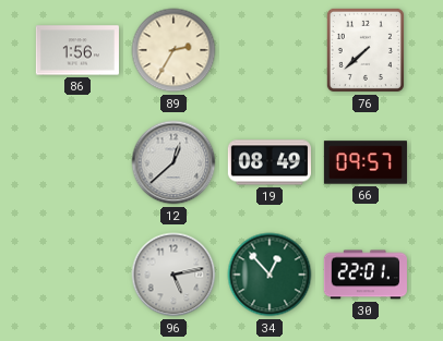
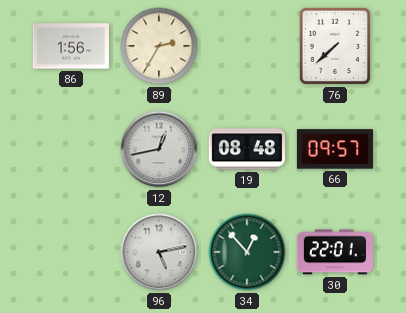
12: 12:38 -> 12:43
19: 08:49 -> 08:48
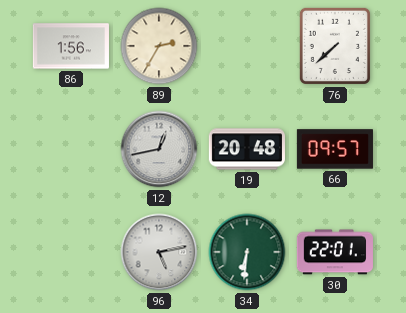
19: 08:48 -> 20:48
34: 12:53 -> 6:31
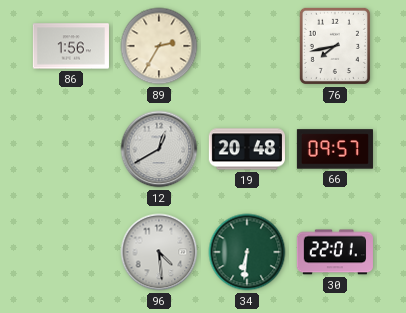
76: 7:38 -> 7:43
12: 12:43 -> 12:40
96: 5:13 -> 4:29
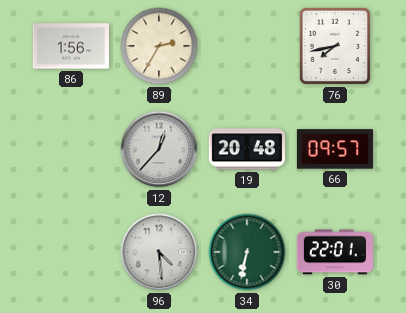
12: 12:40 -> 12:37
34: 6:31 -> 6:32
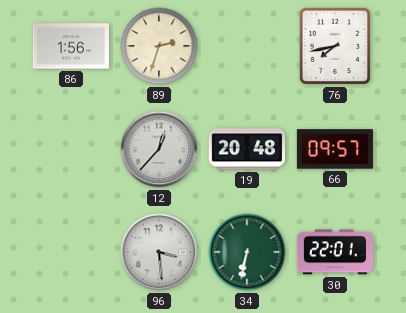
89: 2:35 -> 2:33
96: 4:29 -> 3:29
